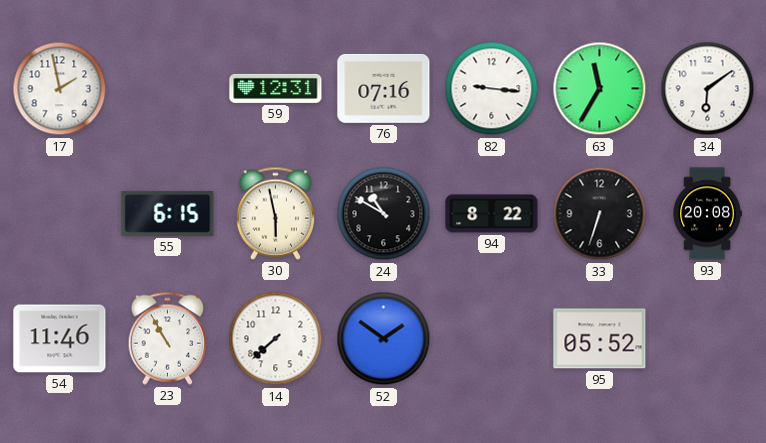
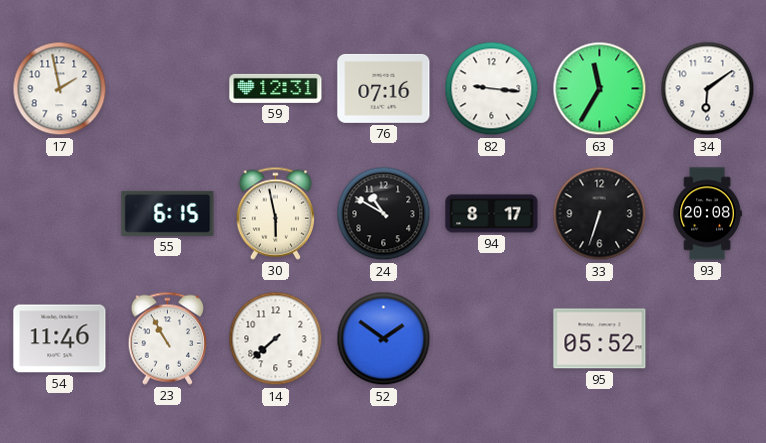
94: 8:22 -> 8:17
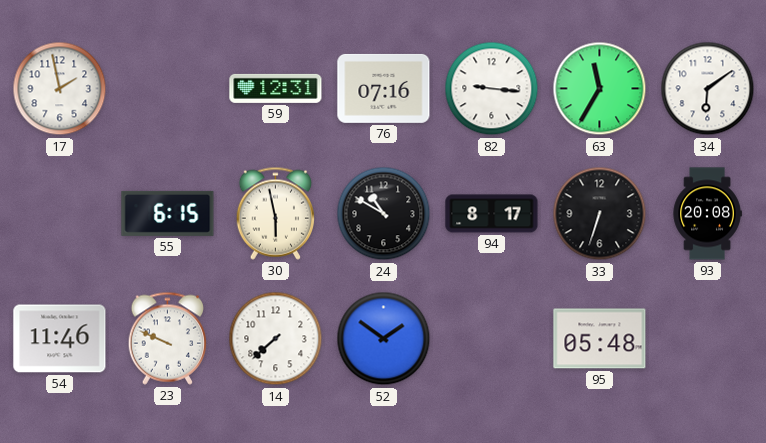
23: 10:55 -> 9:49
95: 05:52 -> 05:48
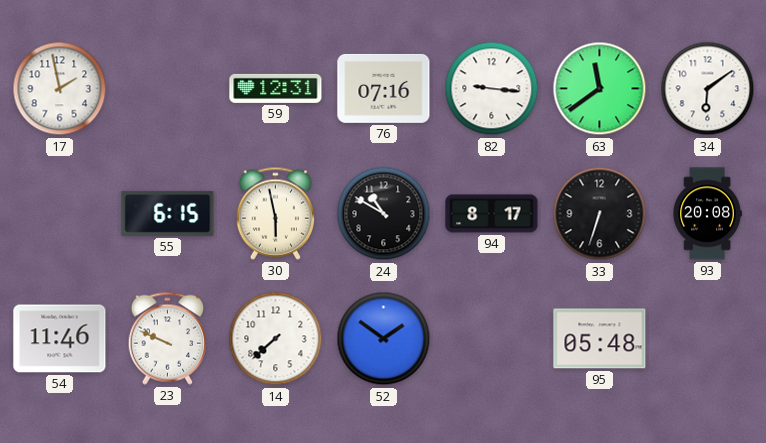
63: 11:35 -> 11:39
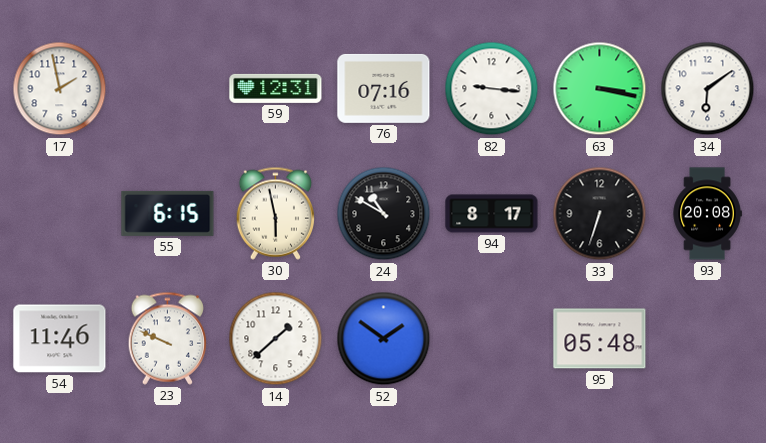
63: 11:39 -> 3:17
14: 7:38 -> 1:38
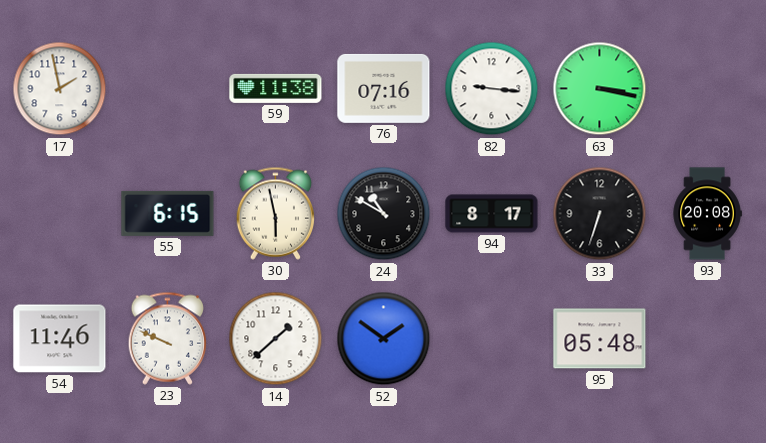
59: 12:31 -> 11:38
34: 6:09 -> none
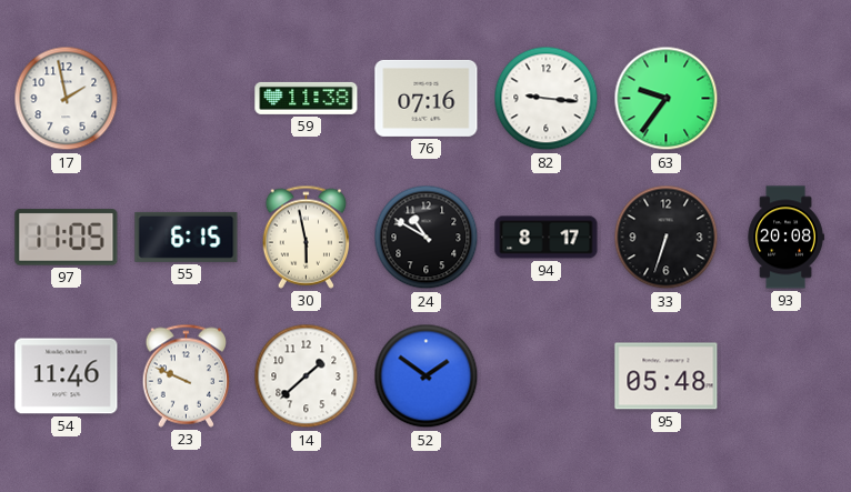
63: 3:17 -> 9:36
97: none -> 11:05
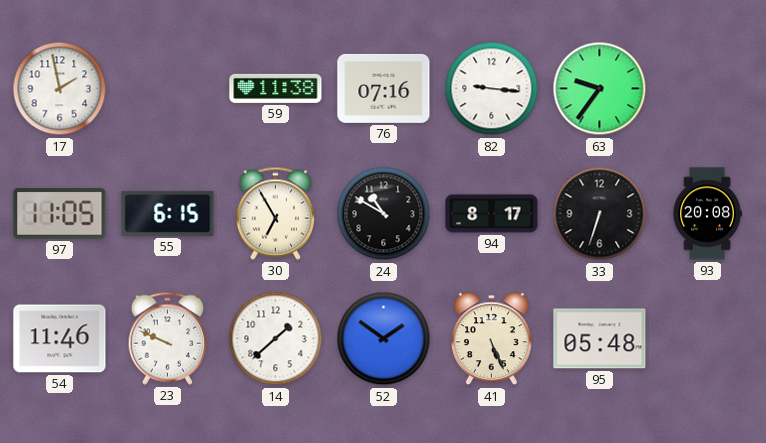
30: 5:58 -> 6:55
41: none -> 5:26
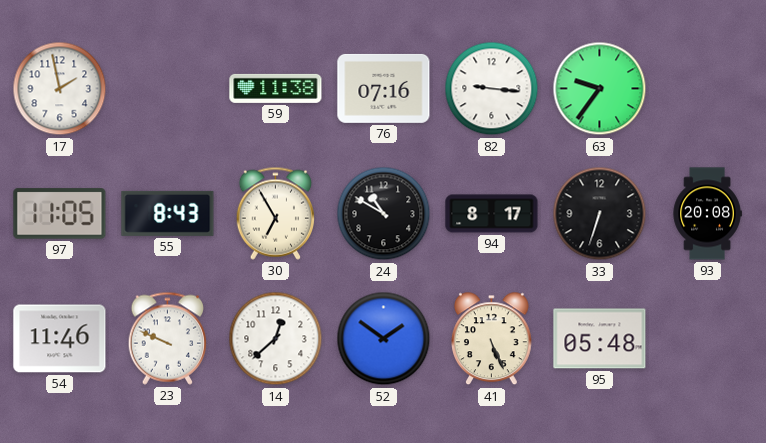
55: 6:15 -> 8:43
14: 1:38 -> 12:38
